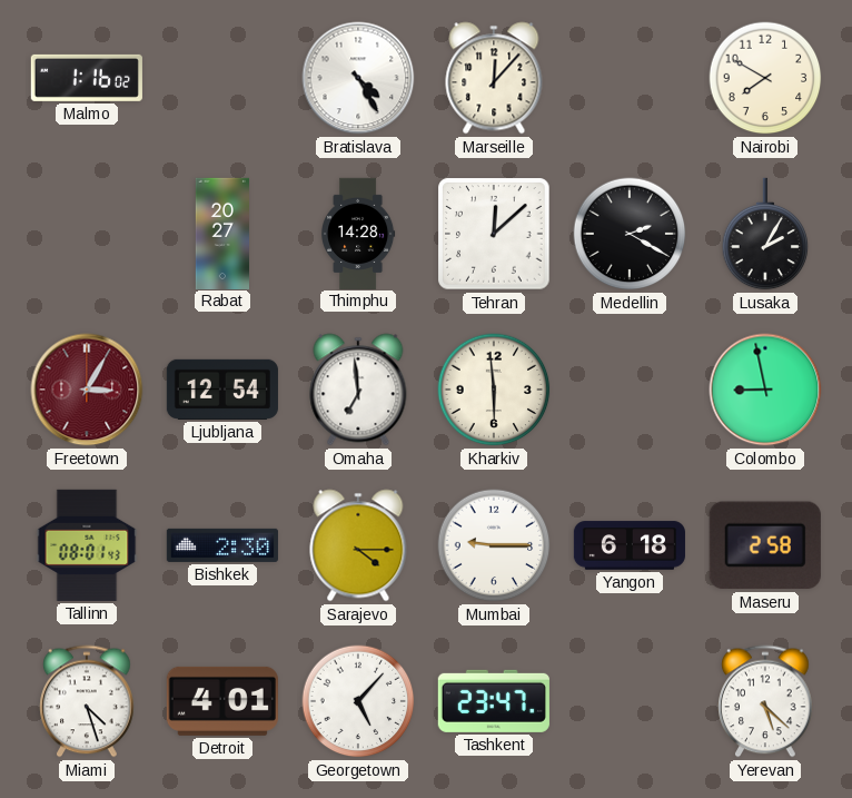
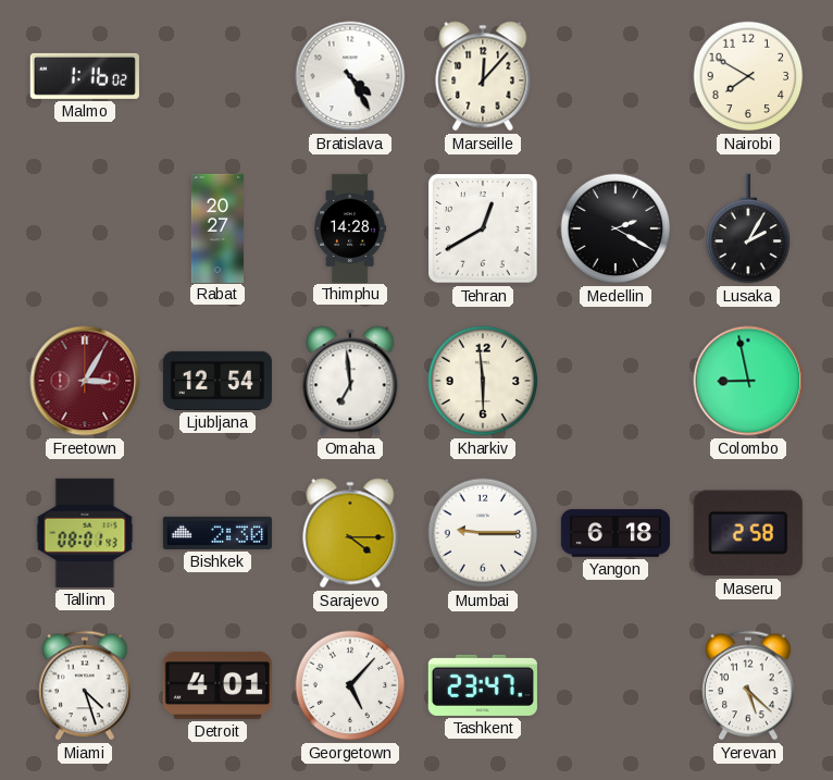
Tehran: 12:08 -> 12:40
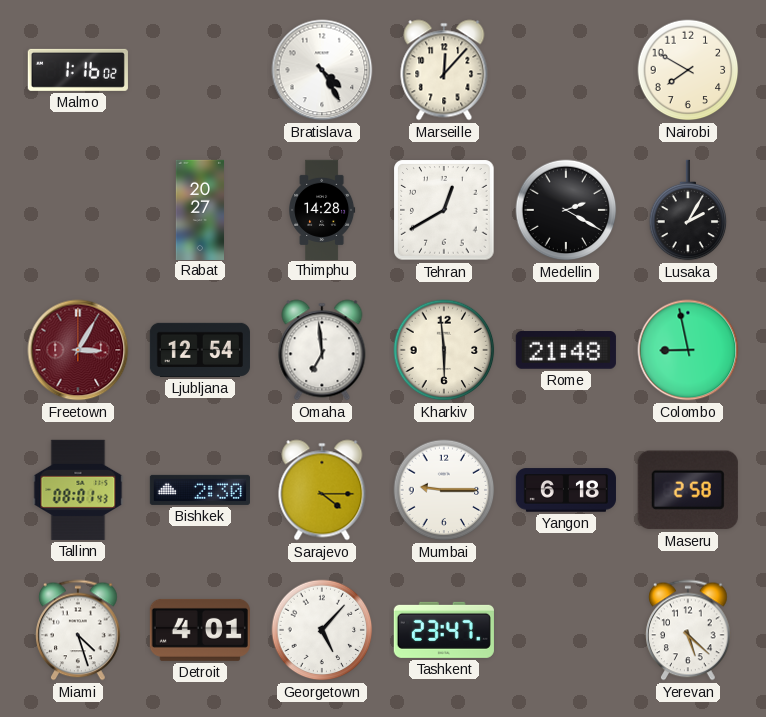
Rome: none -> 21:48
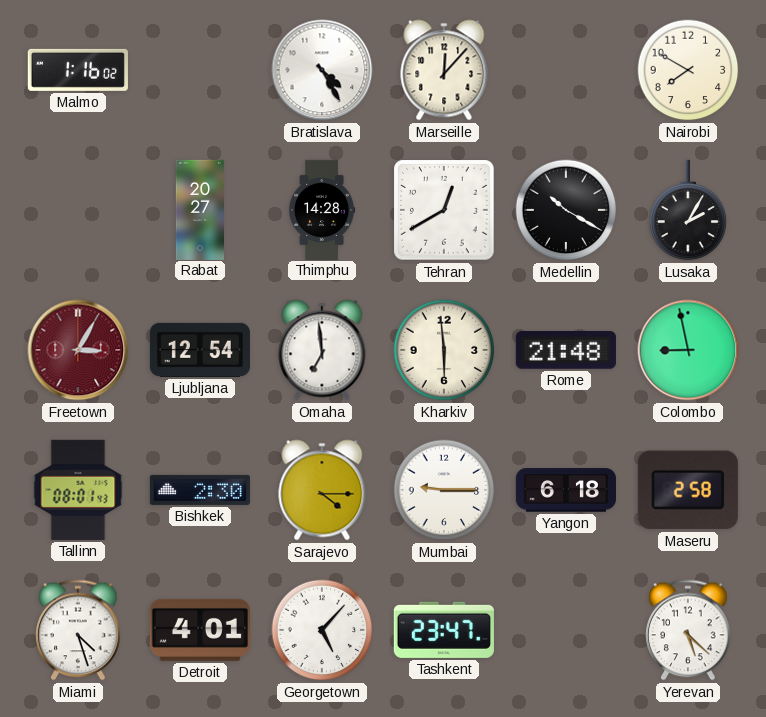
Medellin: 2:20 -> 10:20
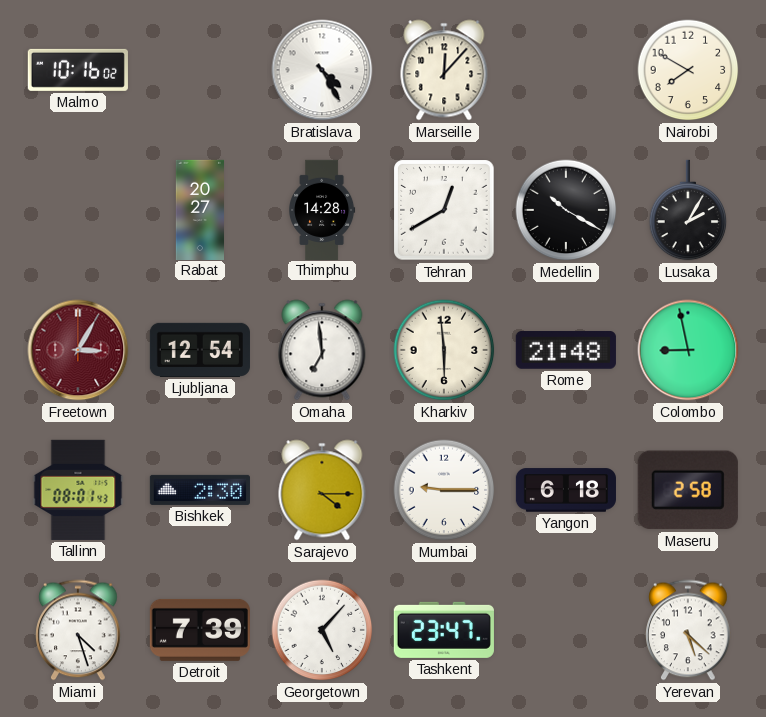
Malmo: 1:16 -> 10:16
Detroit: 4:01 -> 7:39
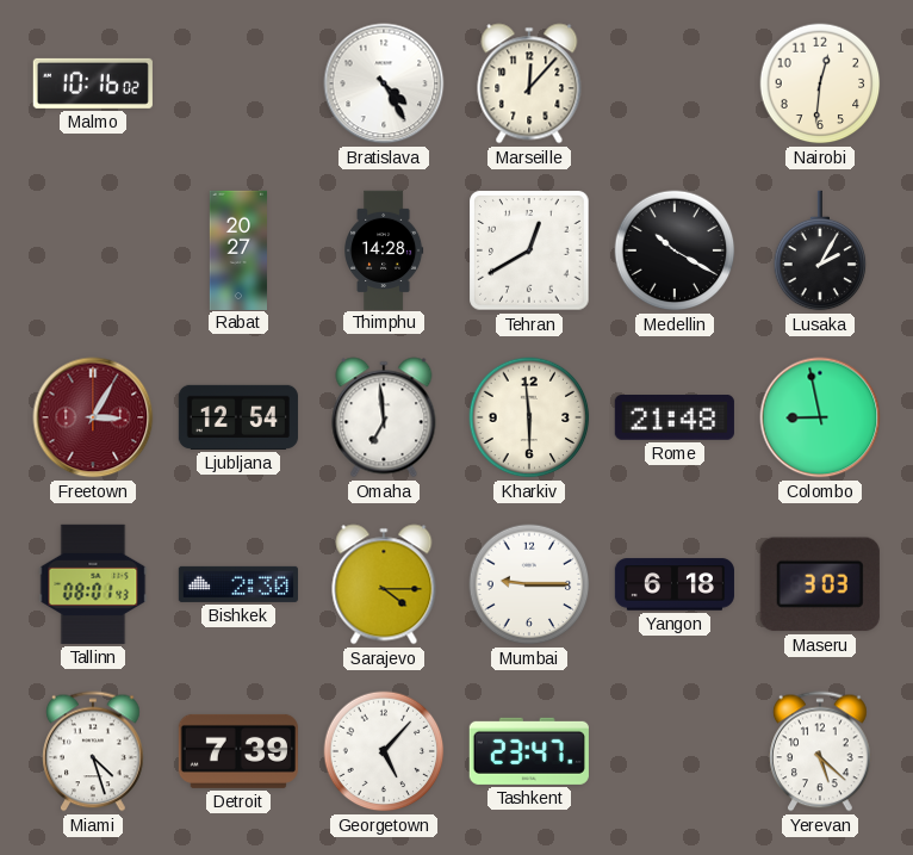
Nairobi: 7:50 -> 12:31
Maseru: 2:58 -> 3:03
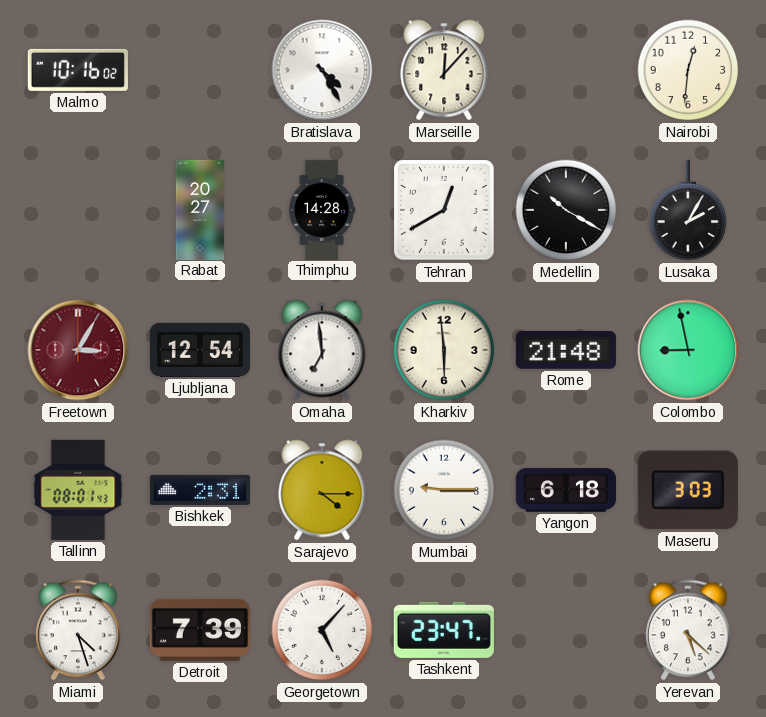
Bishkek: 2:30 -> 2:31
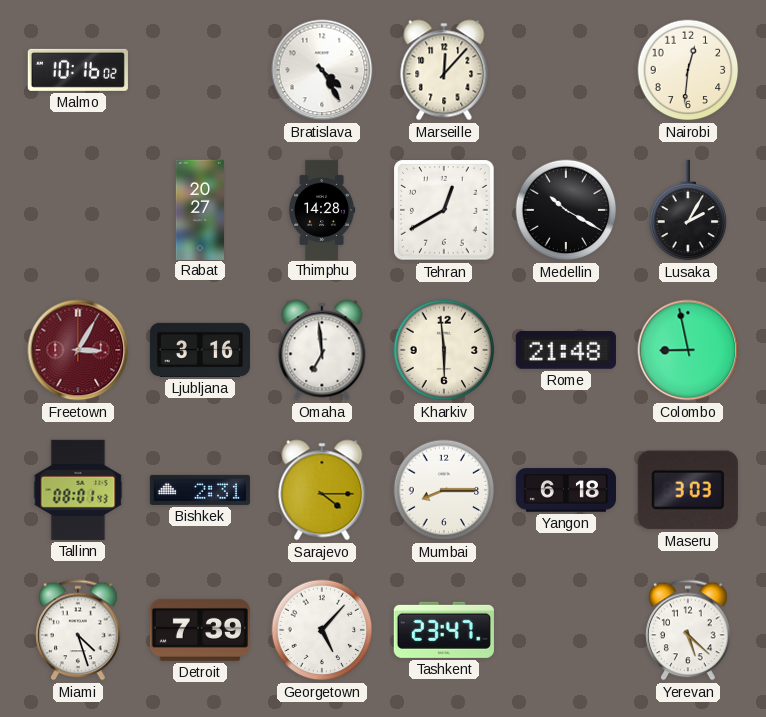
Ljubljana: 12:54 -> 3:16
Mumbai: 9:15 -> 8:15
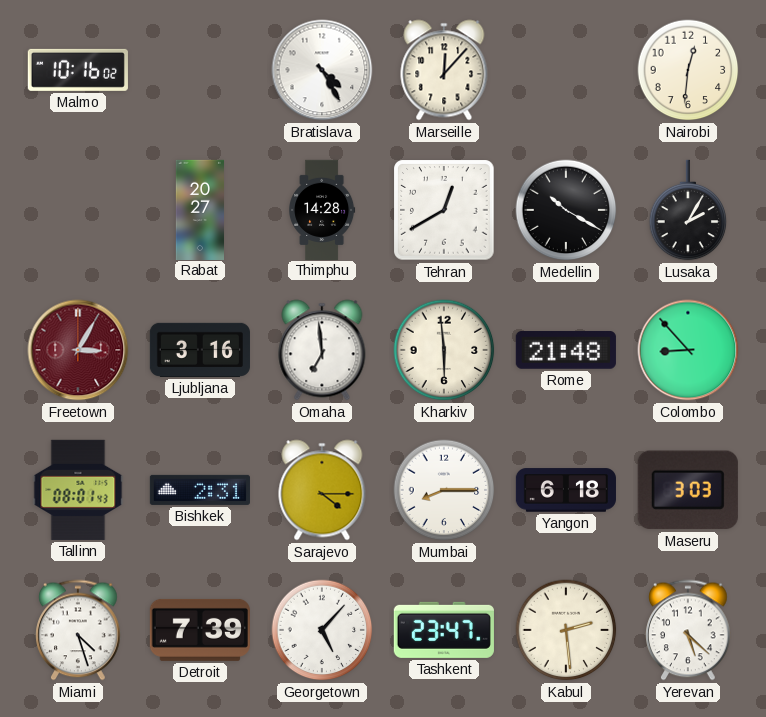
Colombo: 8:58 -> 8:53
Kabul: none -> 2:29
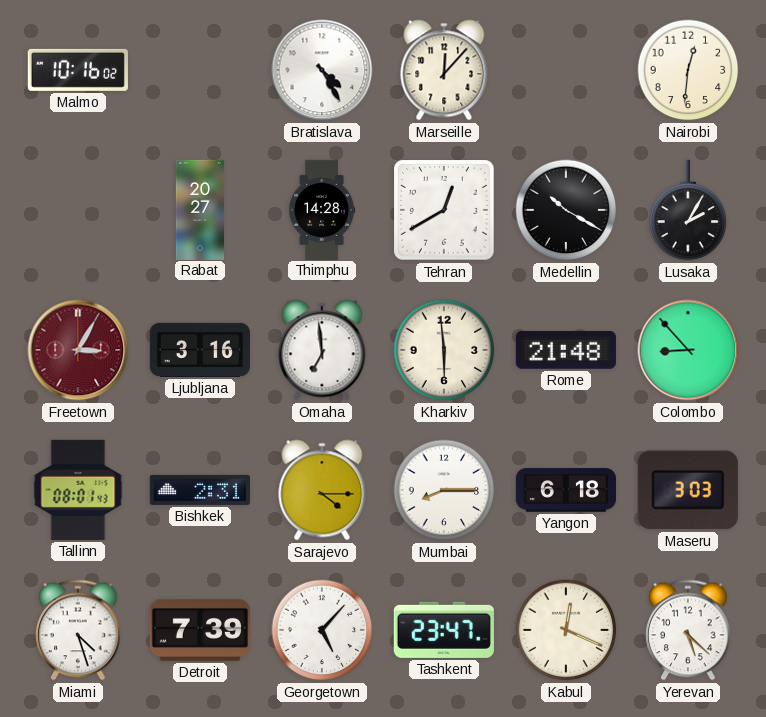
Kabul: 2:29 -> 12:19
